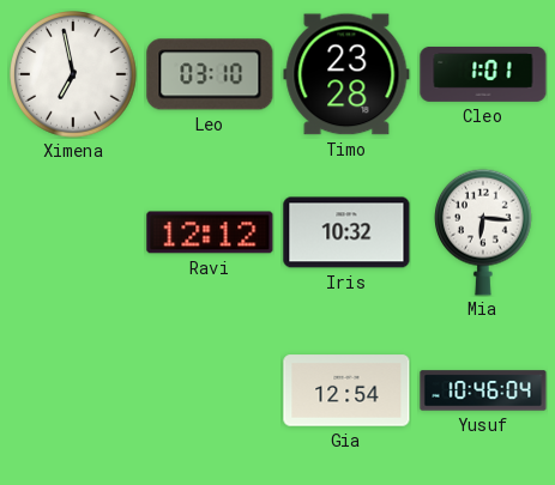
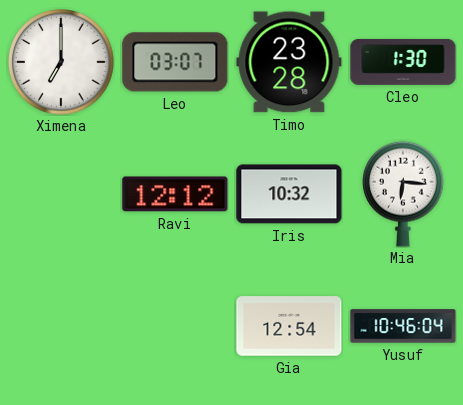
Ximena: 6:58 -> 7:00
Leo: 03:10 -> 03:07
Cleo: 1:01 -> 1:30
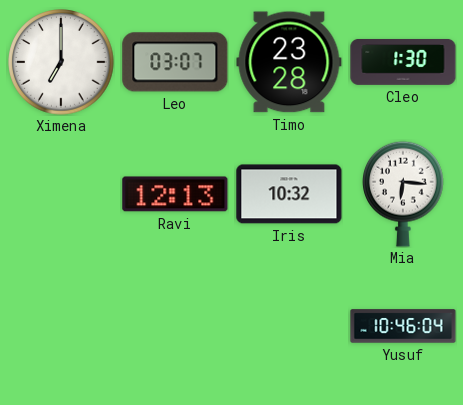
Ravi: 12:12 -> 12:13
Gia: 12:54 -> none
